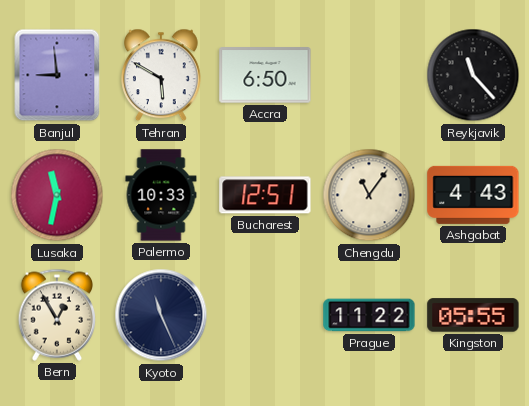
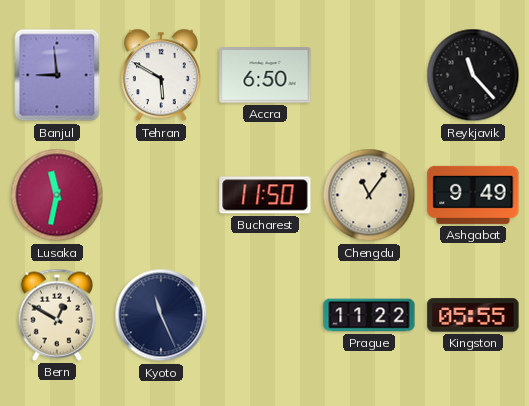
Palermo: 10:33 -> none
Bucharest: 12:51 -> 11:50
Ashgabat: 4:43 -> 9:49
Bern: 12:55 -> 12:50
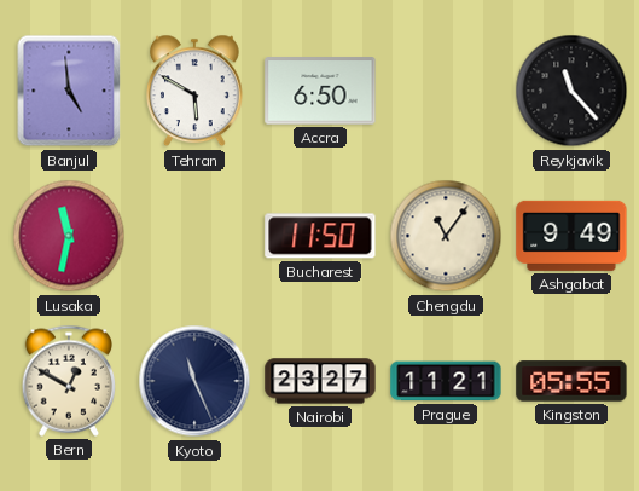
Banjul: 8:59 -> 4:59
Nairobi: none -> 23:27
Prague: 11:22 -> 11:21
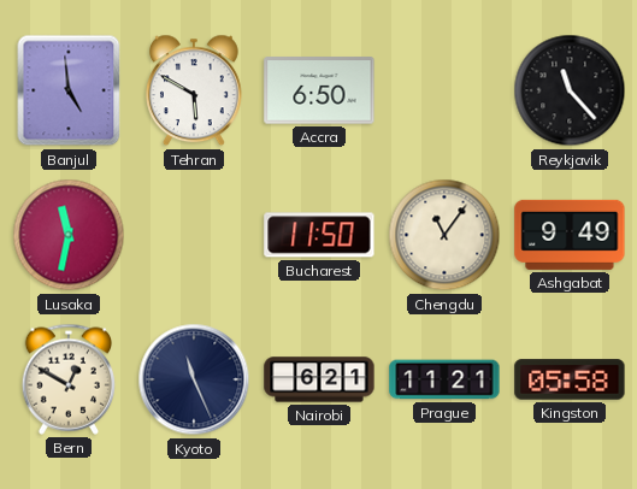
Nairobi: 23:27 -> 6:21
Kingston: 05:55 -> 05:58
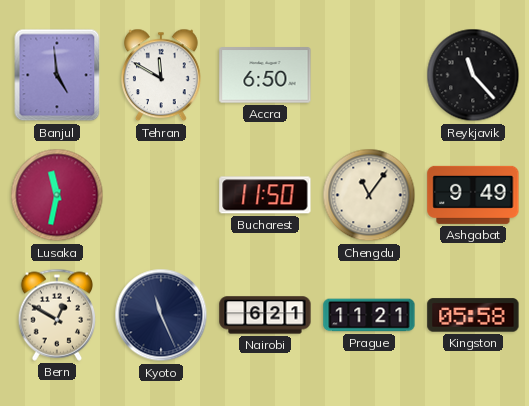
Tehran: 5:50 -> 11:50
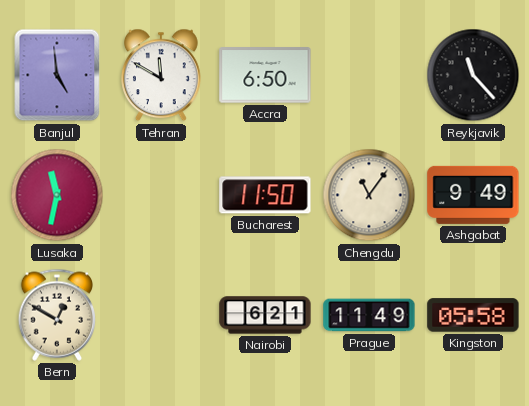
Kyoto: 11:26 -> none
Prague: 11:21 -> 11:49
